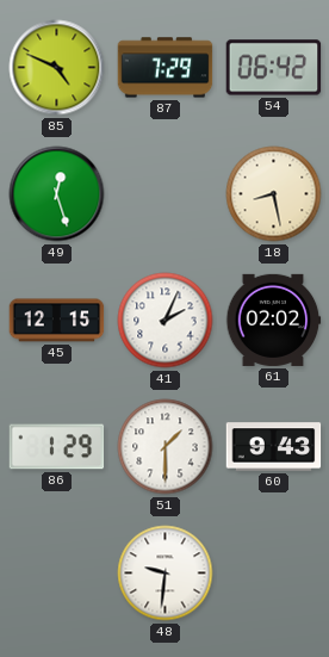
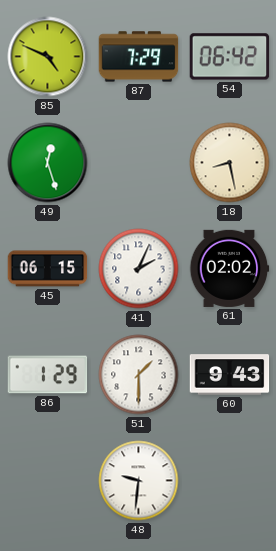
45: 12:15 -> 06:15
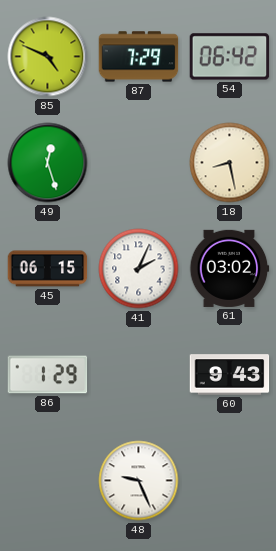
61: 02:02 -> 03:02
51: 1:30 -> none
48: 9:31 -> 9:26
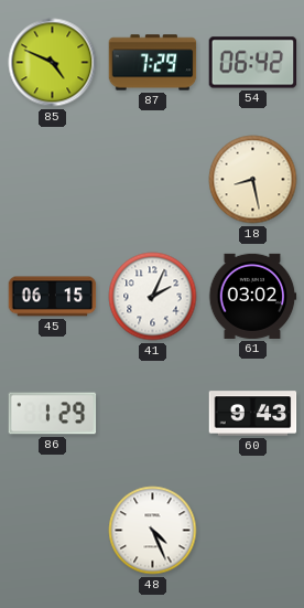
49: 12:27 -> none
48: 9:26 -> 4:26
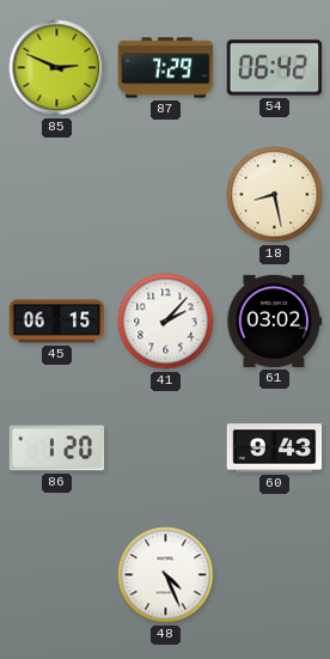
85: 4:49 -> 2:49
41: 2:04 -> 2:07
86: 1:29 -> 1:20
